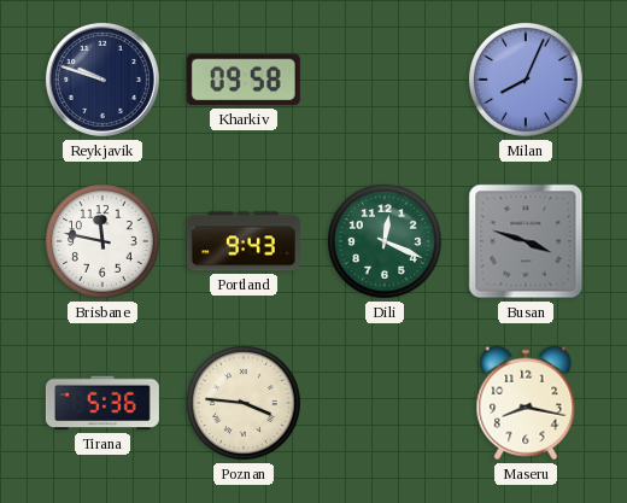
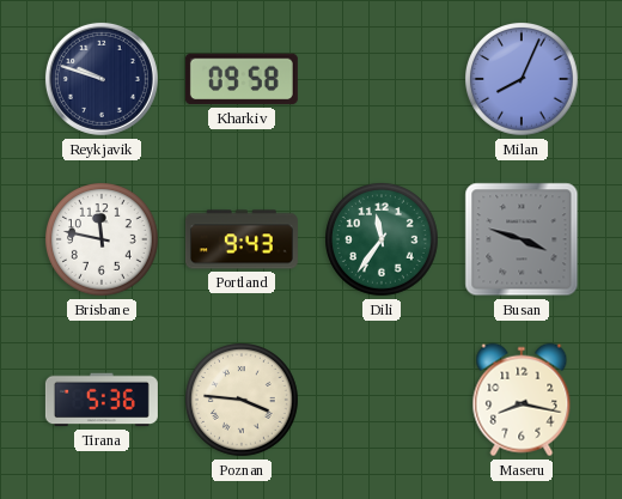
Dili: 12:19 -> 11:36
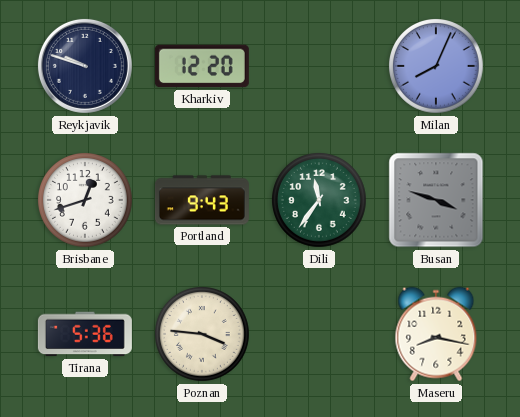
Kharkiv: 09:58 -> 12:20
Brisbane: 11:47 -> 12:42
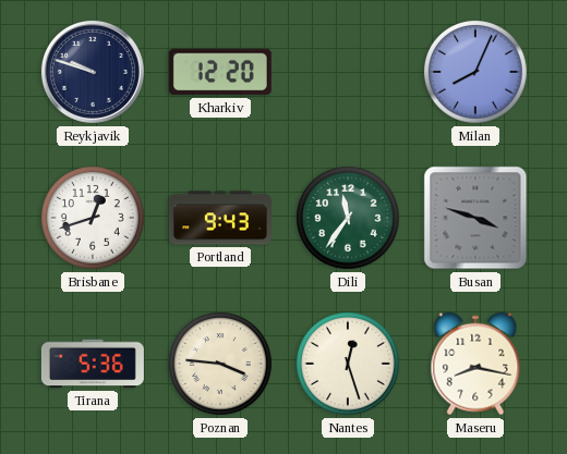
Nantes: none -> 12:27
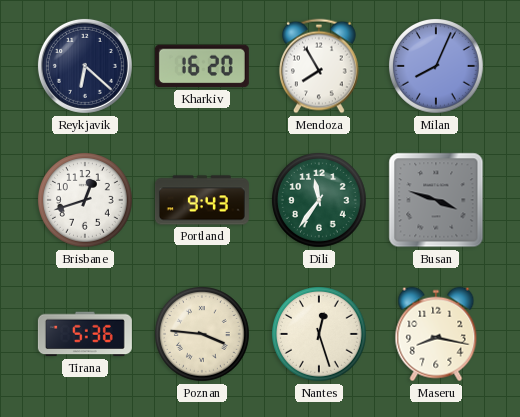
Reykjavik: 9:48 -> 6:22
Kharkiv: 12:20 -> 16:20
Mendoza: none -> 7:55
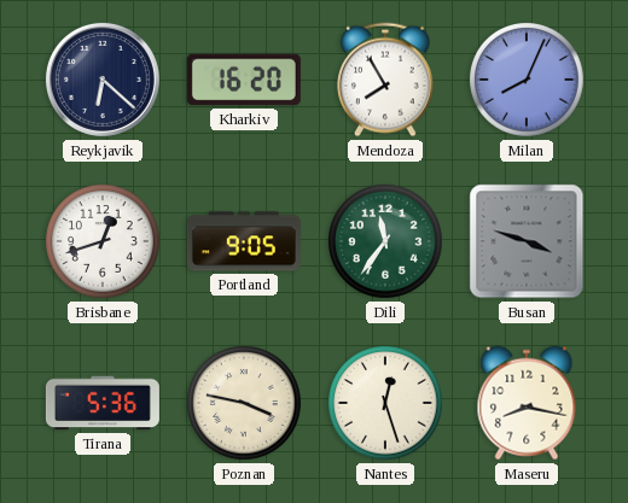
Portland: 9:43 -> 9:05
Poznan: 3:46 -> 3:47
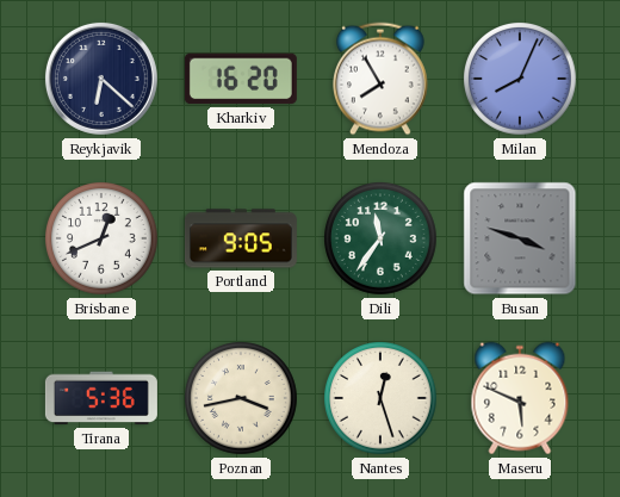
Brisbane: 12:42 -> 12:41
Poznan: 3:47 -> 3:43
Maseru: 8:17 -> 5:49
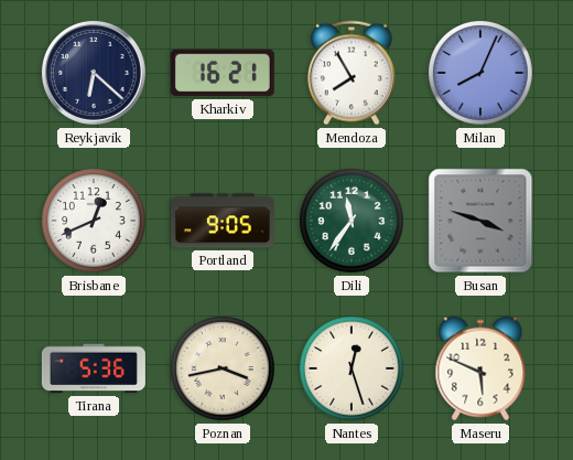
Kharkiv: 16:20 -> 16:21
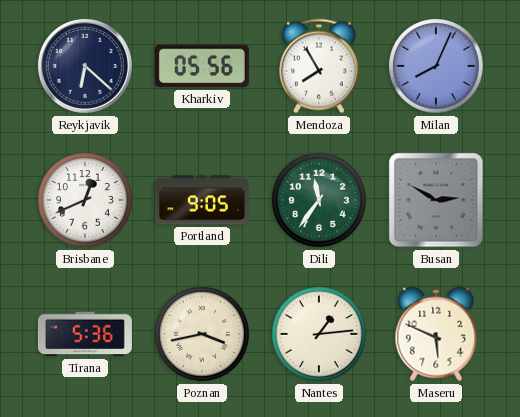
Kharkiv: 16:21 -> 05:56
Busan: 3:48 -> 2:50
Nantes: 12:27 -> 1:14
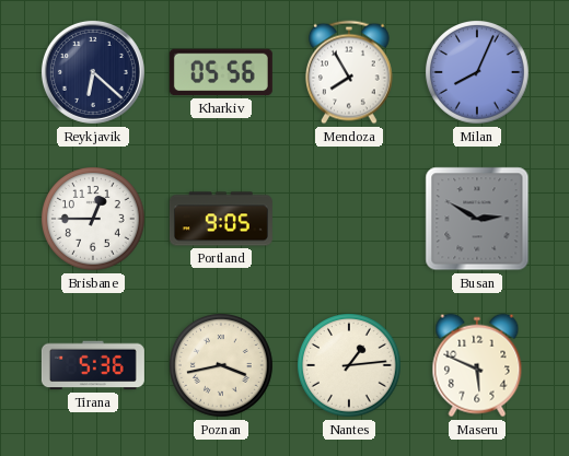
Brisbane: 12:41 -> 12:45
Dili: 11:36 -> none
